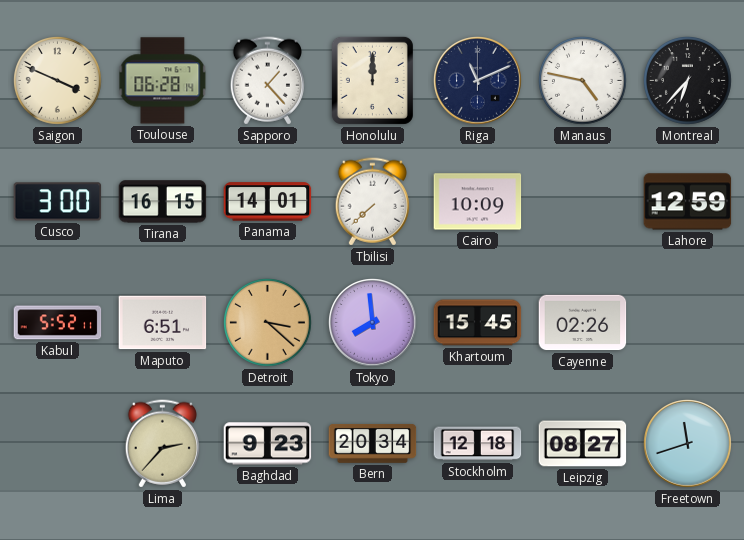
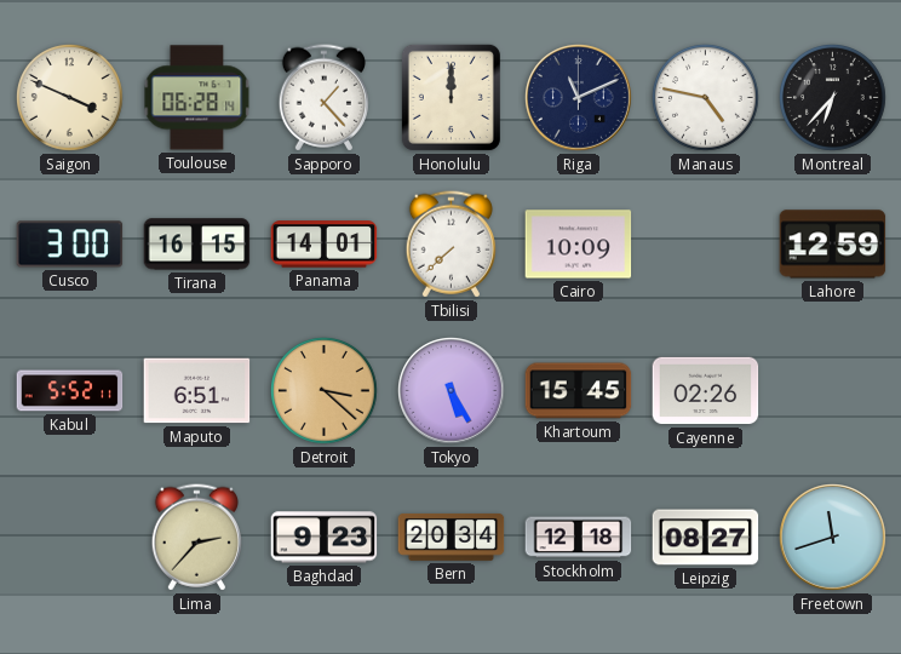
Tokyo: 7:59 -> 5:25
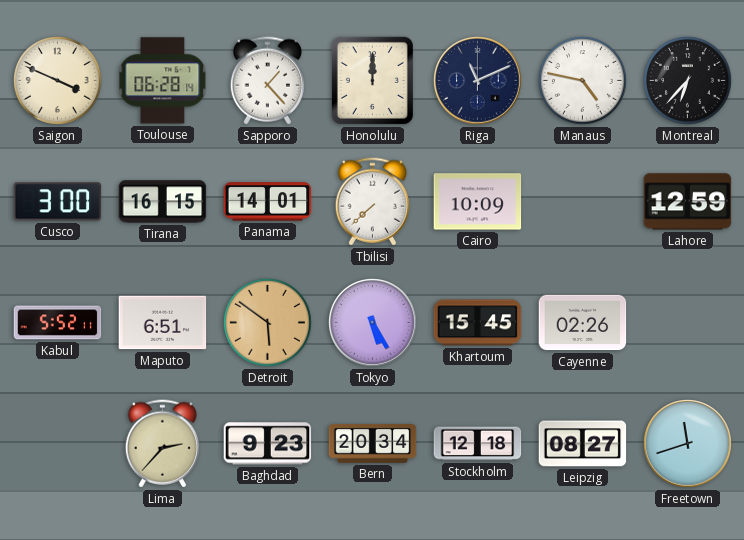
Detroit: 3:22 -> 5:51
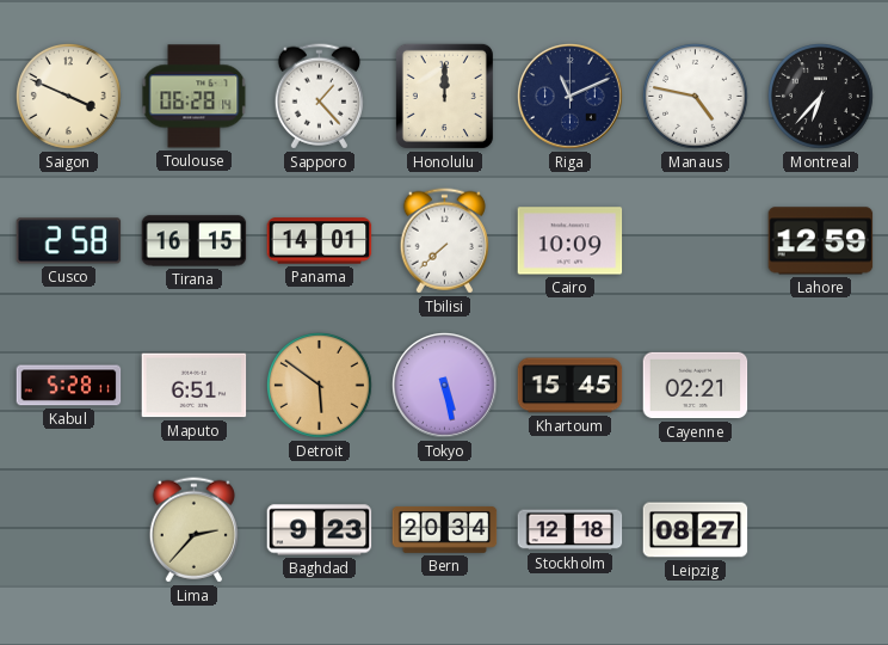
Cusco: 3:00 -> 2:58
Kabul: 5:52 -> 5:28
Tokyo: 5:25 -> 5:28
Cayenne: 02:26 -> 02:21
Freetown: 11:42 -> none
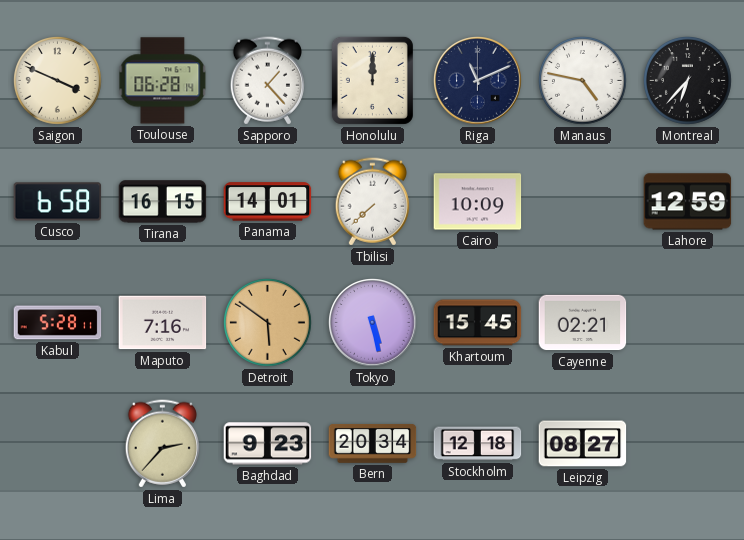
Cusco: 2:58 -> 6:58
Maputo: 6:51 -> 7:16
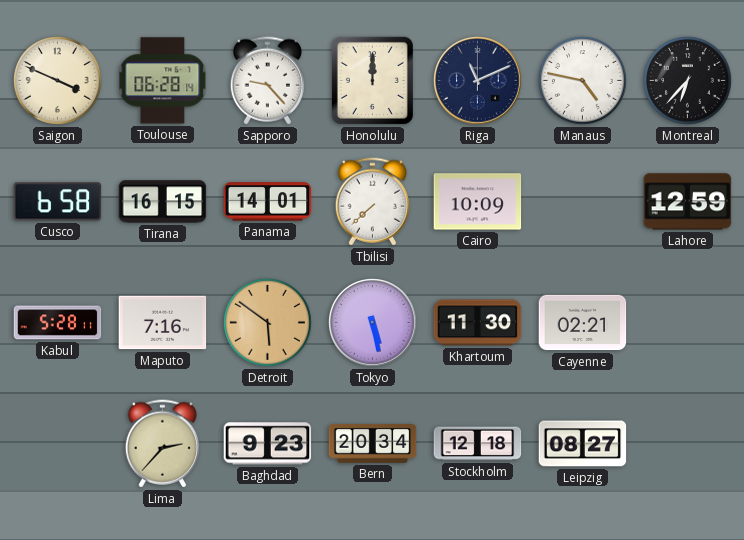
Sapporo: 1:23 -> 9:23
Khartoum: 15:45 -> 11:30
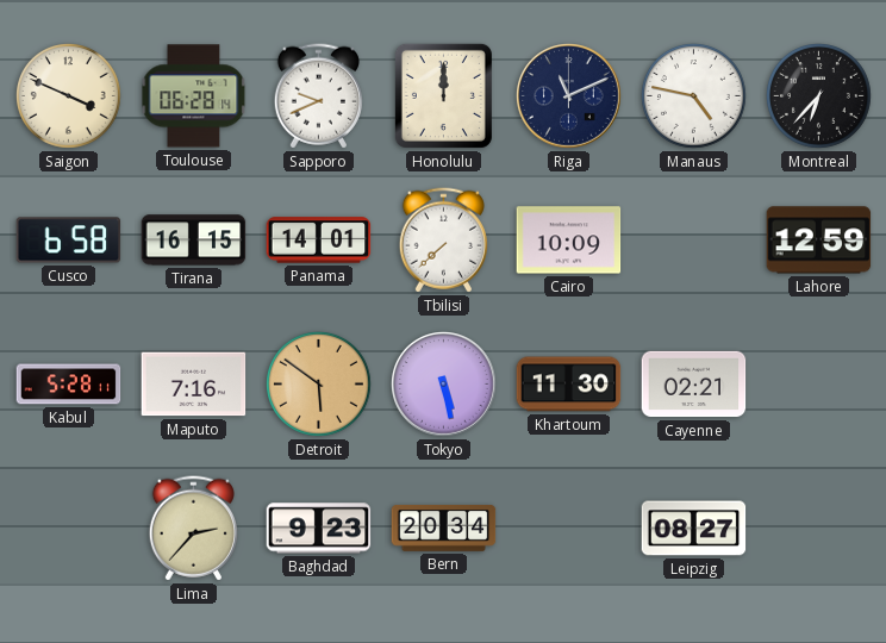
Sapporo: 9:23 -> 9:41
Stockholm: 12:18 -> none
